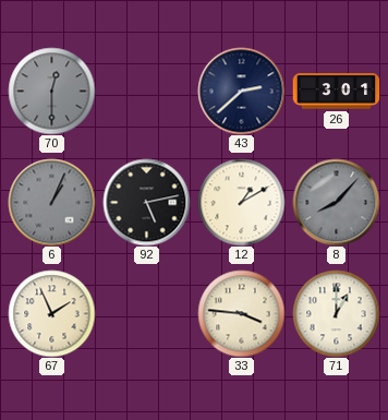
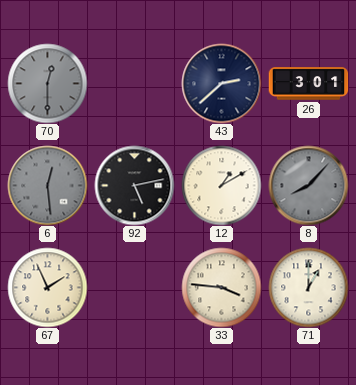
6: 1:04 -> 12:29
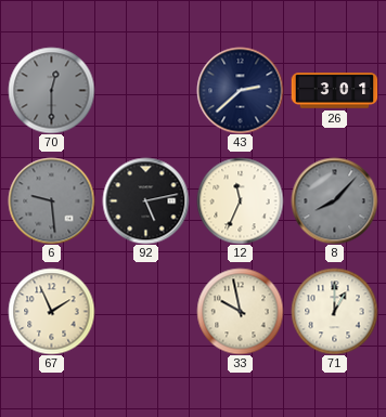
6: 12:29 -> 9:29
12: 1:10 -> 11:34
33: 3:46 -> 9:58
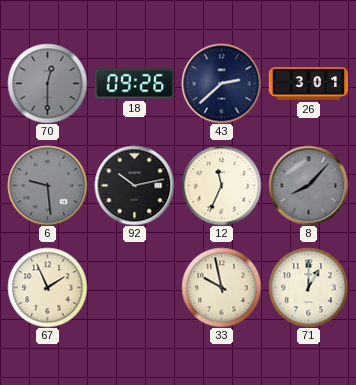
18: none -> 09:26
92: 5:13 -> 10:13
